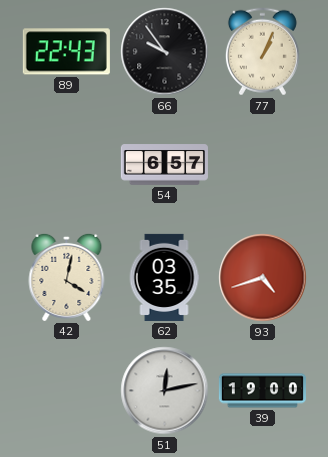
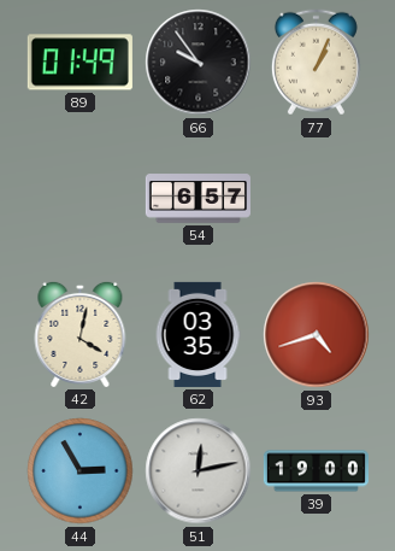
89: 22:43 -> 01:49
44: none -> 2:55
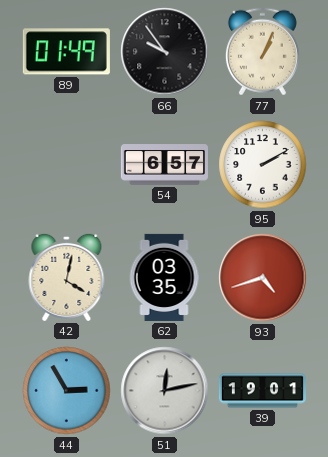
95: none -> 2:10
39: 19:00 -> 19:01
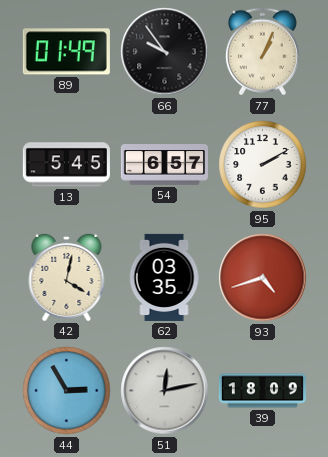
13: none -> 5:45
39: 19:01 -> 18:09
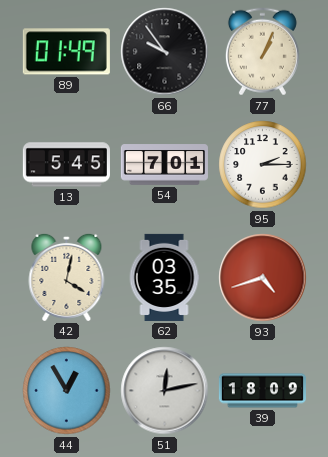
54: 6:57 -> 7:01
95: 2:10 -> 2:15
44: 2:55 -> 12:55
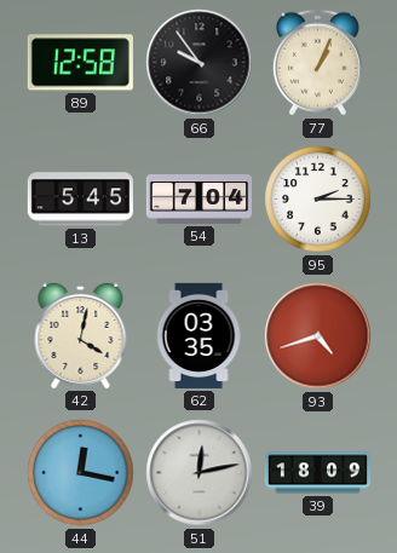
89: 01:49 -> 12:58
54: 7:01 -> 7:04
44: 12:55 -> 12:17
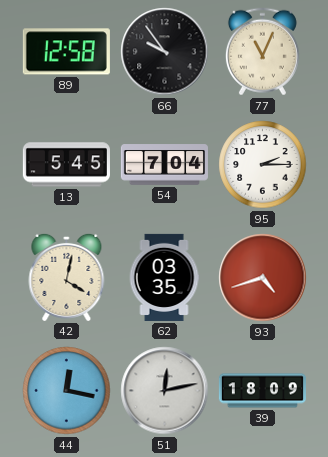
77: 1:04 -> 11:04
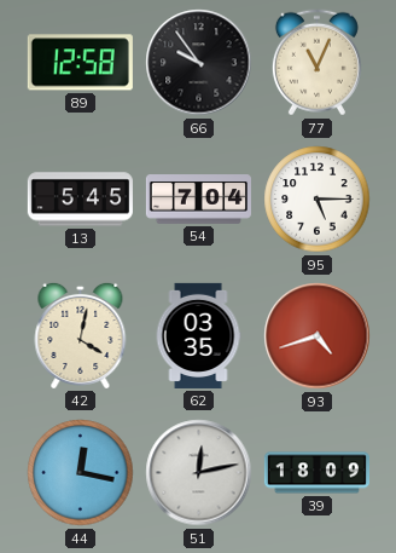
95: 2:15 -> 5:15
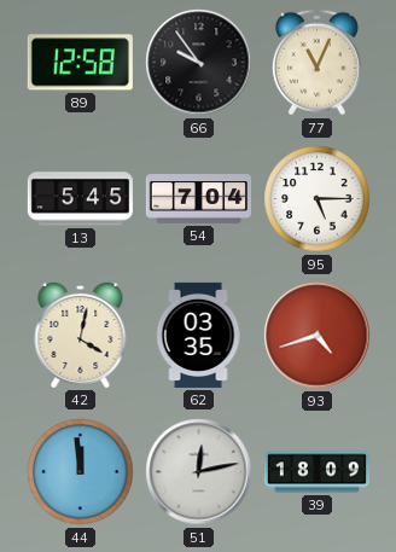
44: 12:17 -> 11:59
